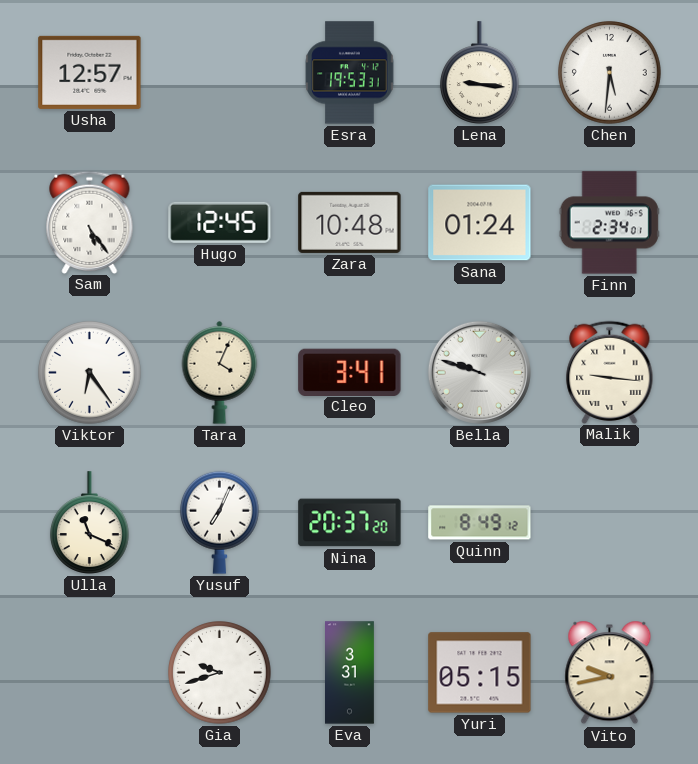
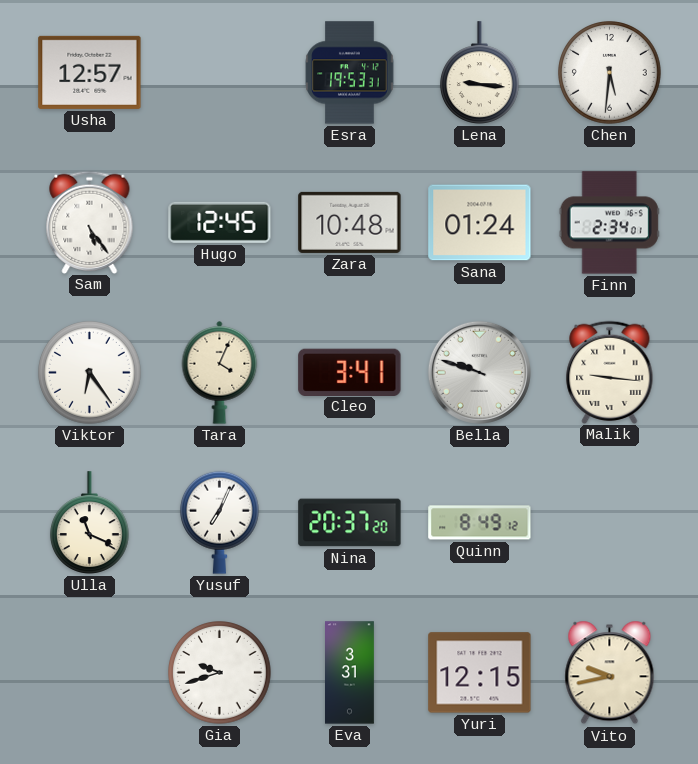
Yuri: 05:15 -> 12:15
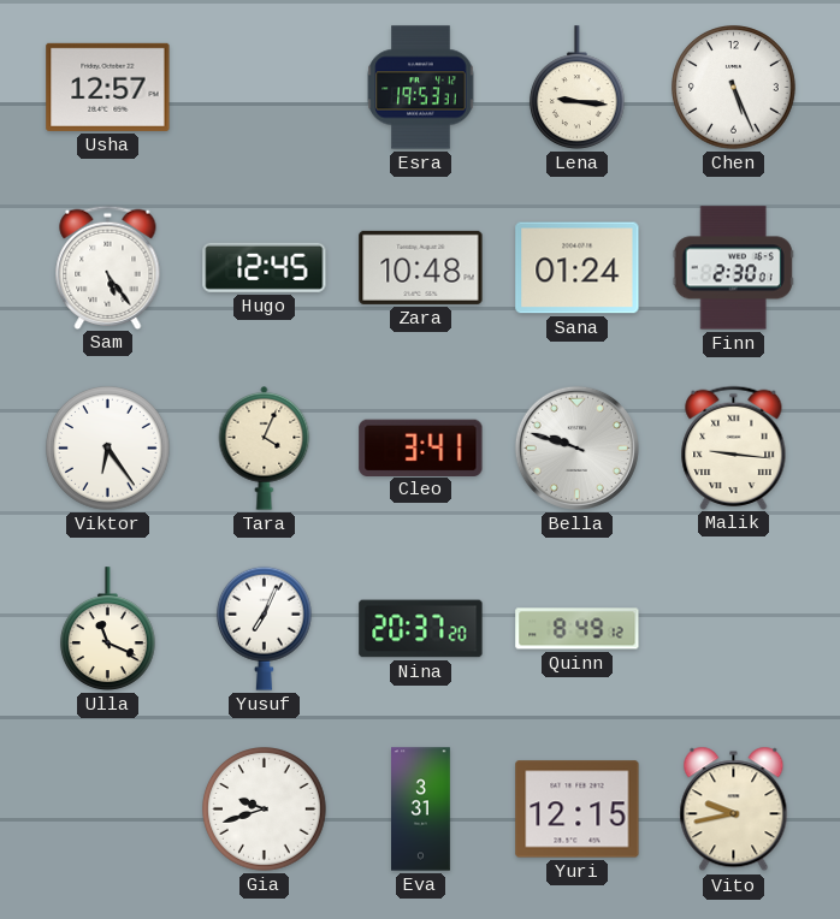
Chen: 5:31 -> 5:26
Finn: 2:34 -> 2:30
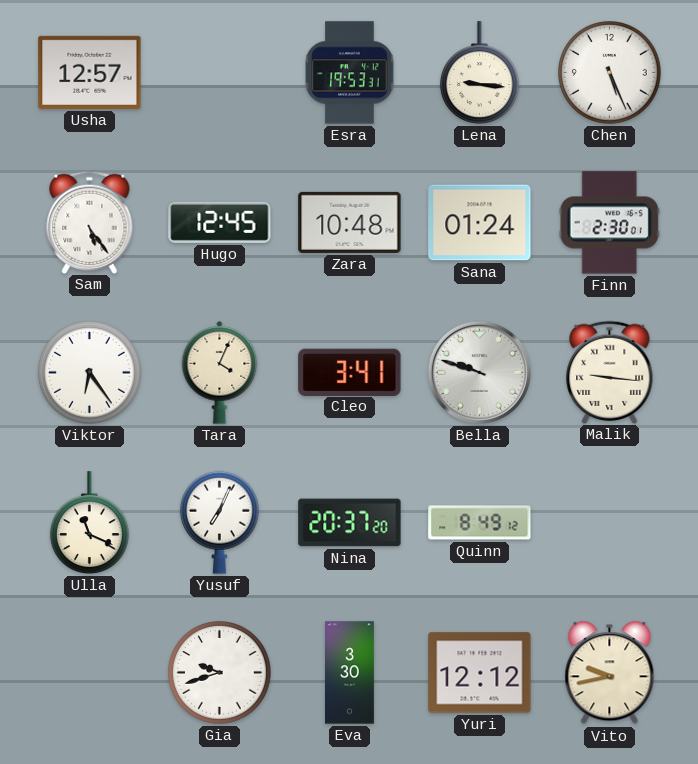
Eva: 3:31 -> 3:30
Yuri: 12:15 -> 12:12
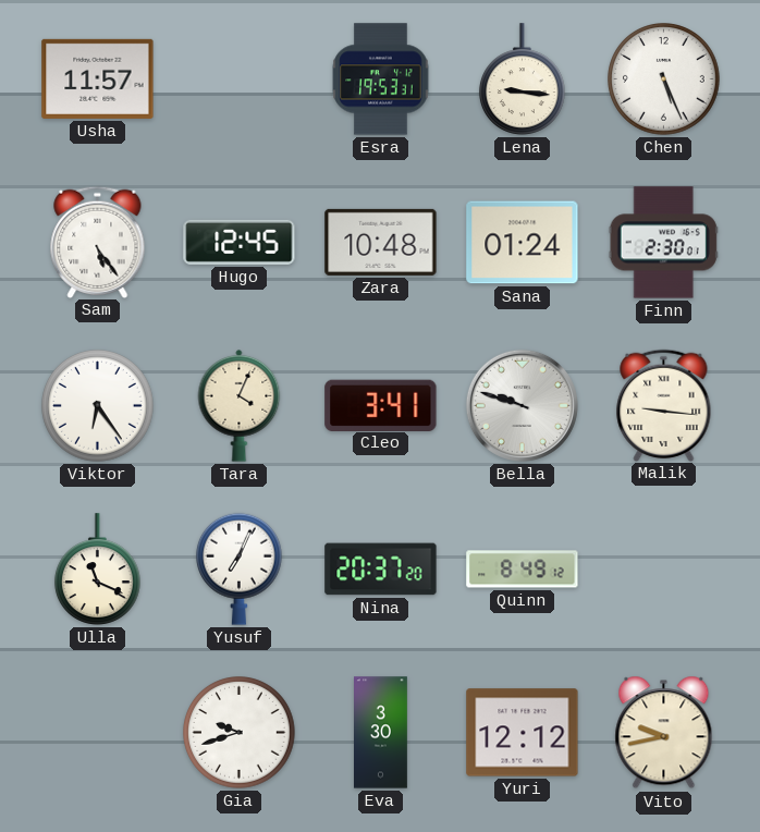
Usha: 12:57 -> 11:57
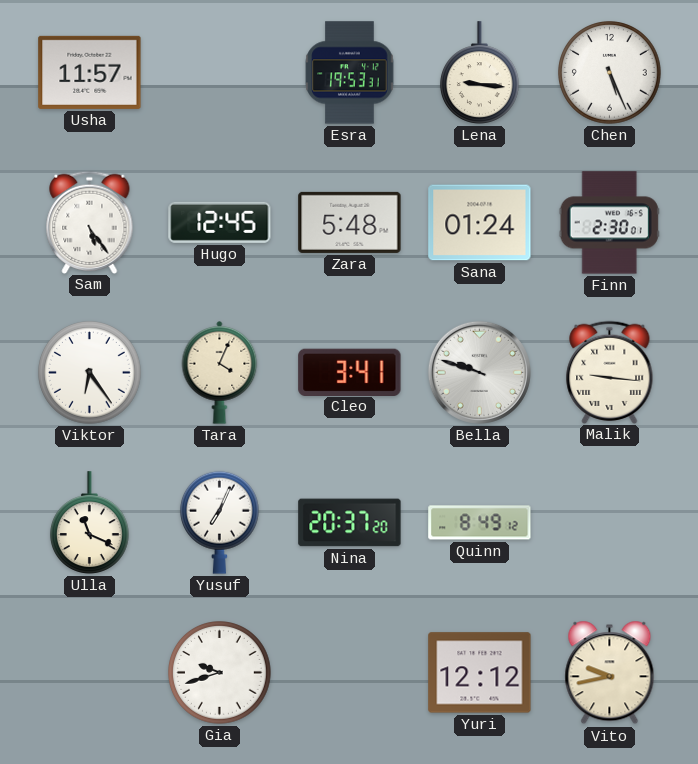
Zara: 10:48 -> 5:48
Eva: 3:30 -> none
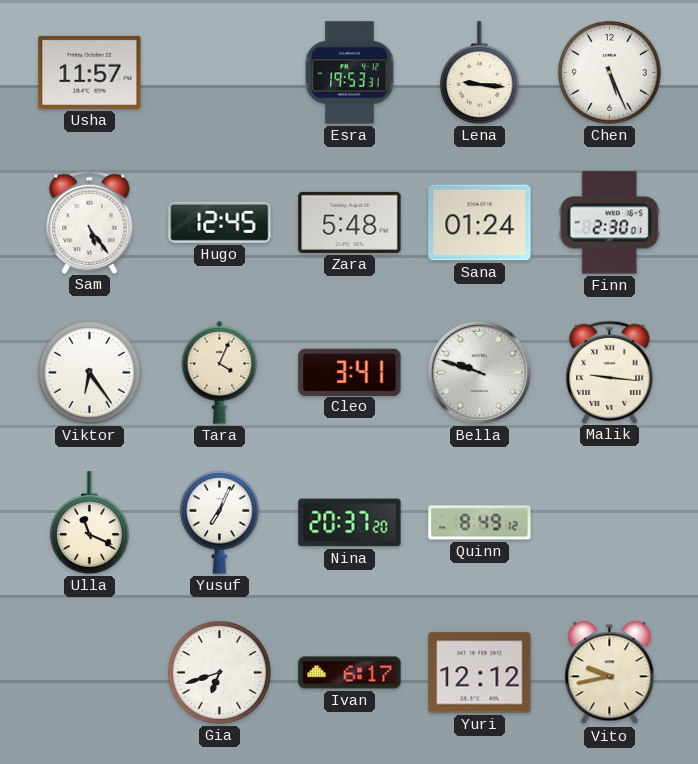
Gia: 9:42 -> 6:42
Ivan: none -> 6:17
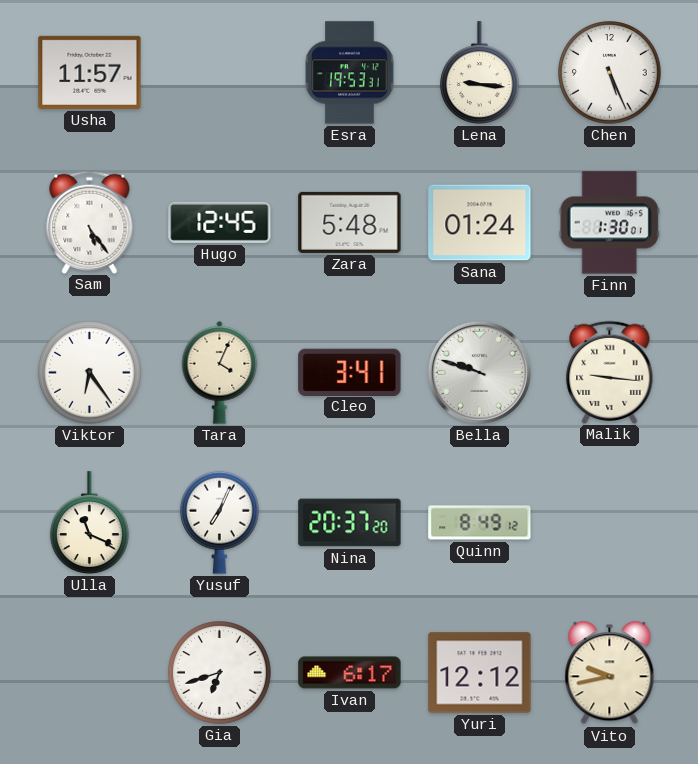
Finn: 2:30 -> 1:30
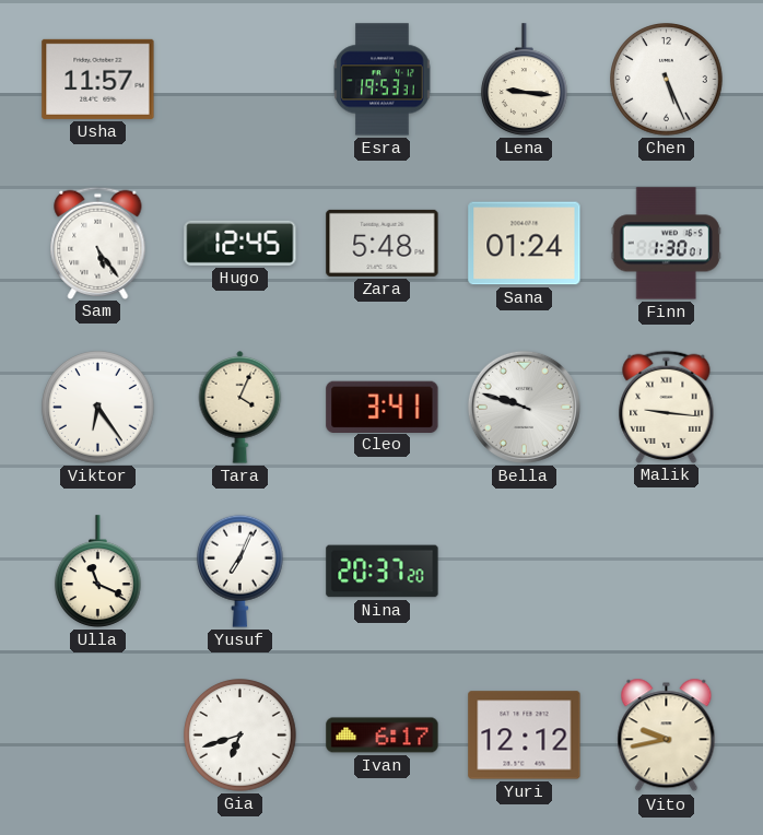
Quinn: 8:49 -> none
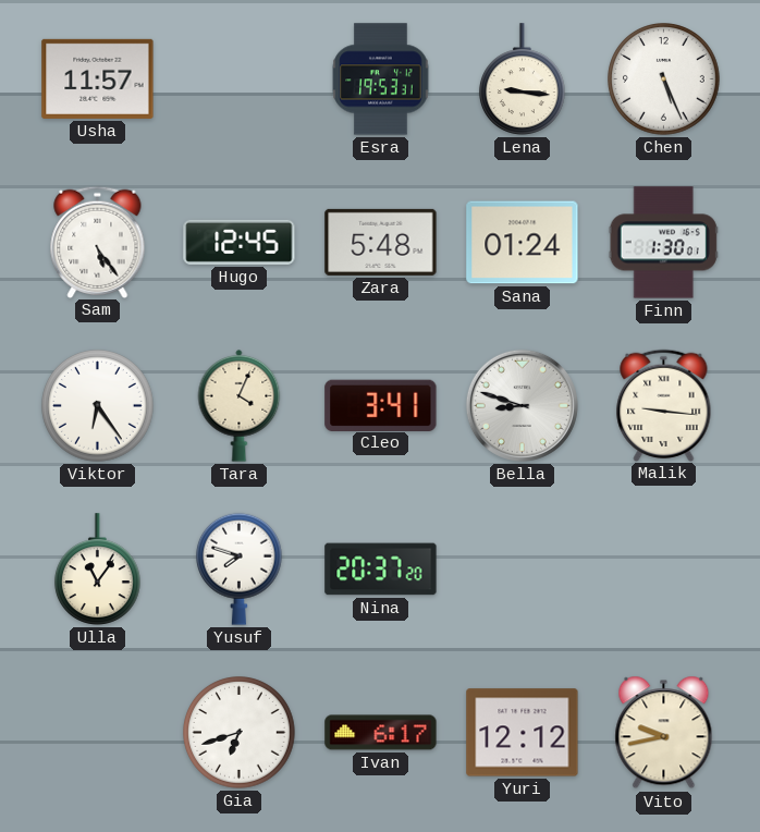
Bella: 9:48 -> 8:48
Ulla: 11:19 -> 11:06
Yusuf: 7:04 -> 7:48
